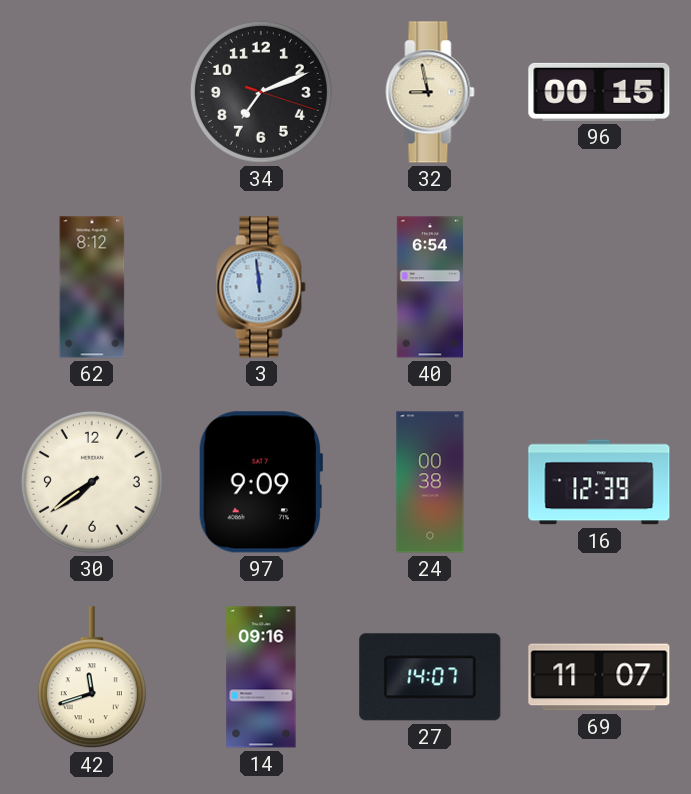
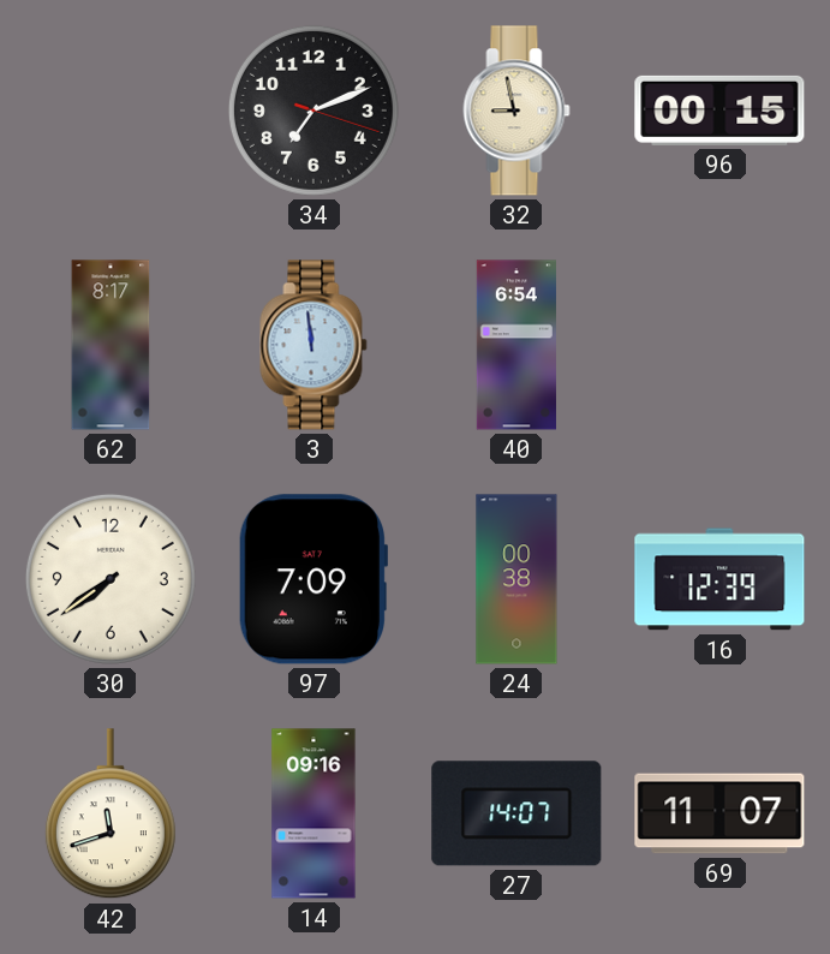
62: 8:12 -> 8:17
97: 9:09 -> 7:09
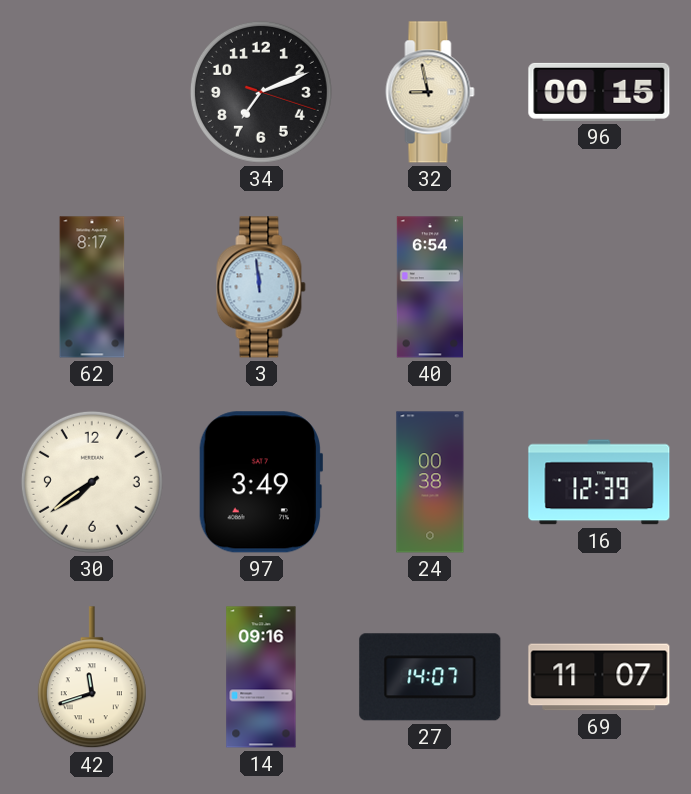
97: 7:09 -> 3:49
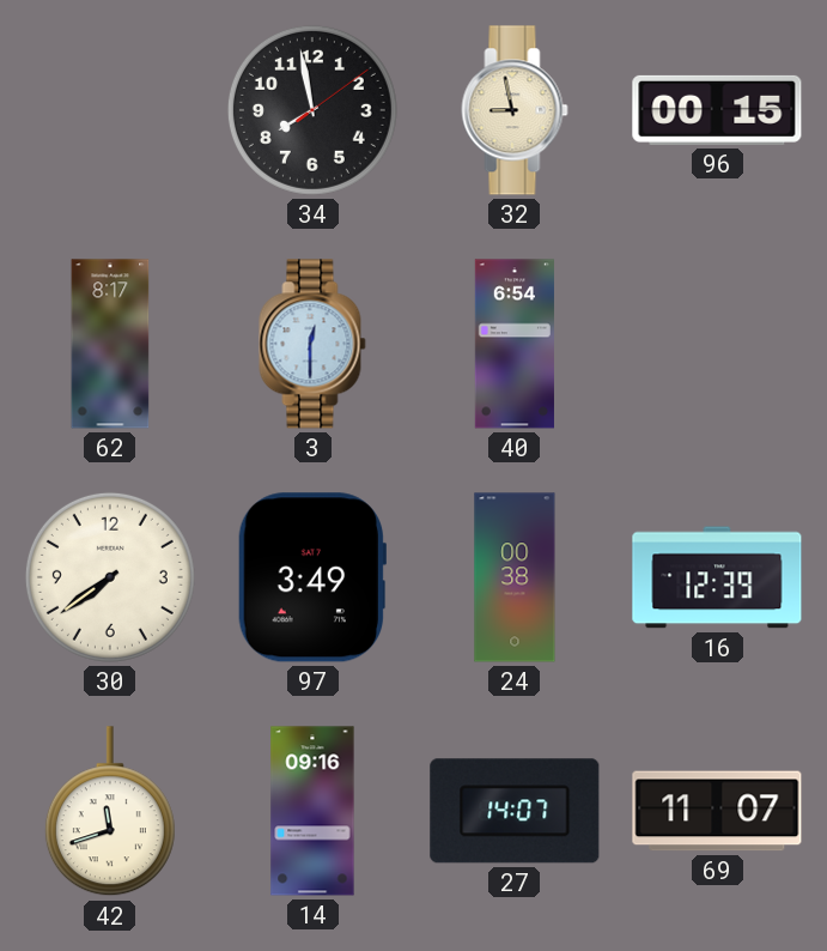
34: 7:11 -> 7:58
3: 11:59 -> 12:30
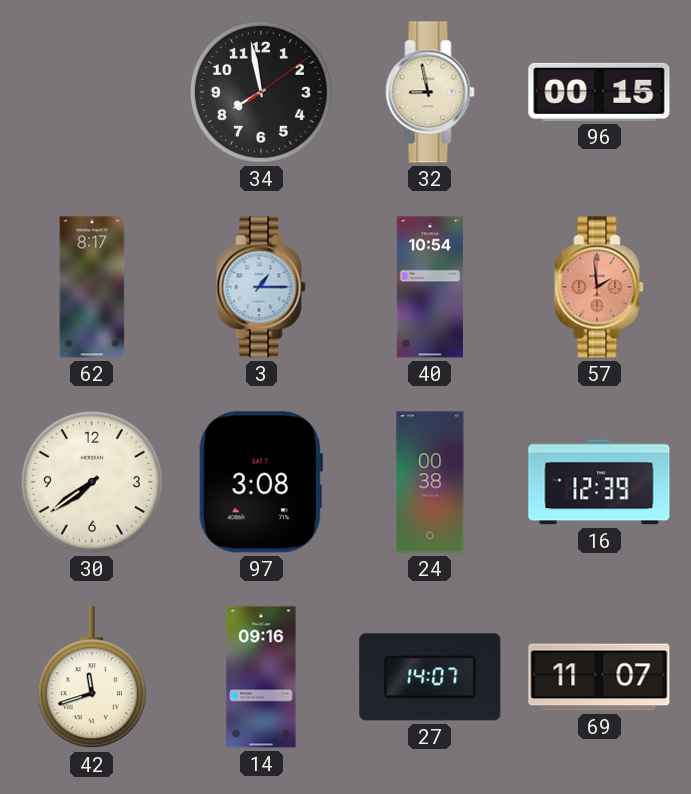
3: 12:30 -> 1:15
40: 6:54 -> 10:54
57: none -> 1:59
97: 3:49 -> 3:08
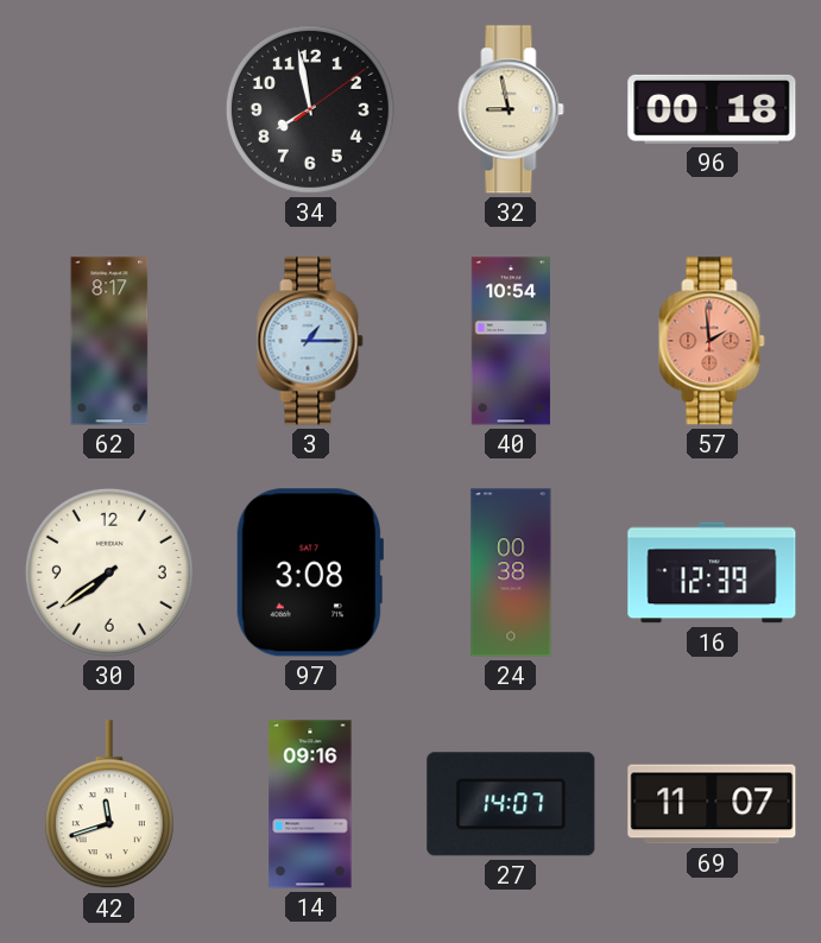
96: 00:15 -> 00:18
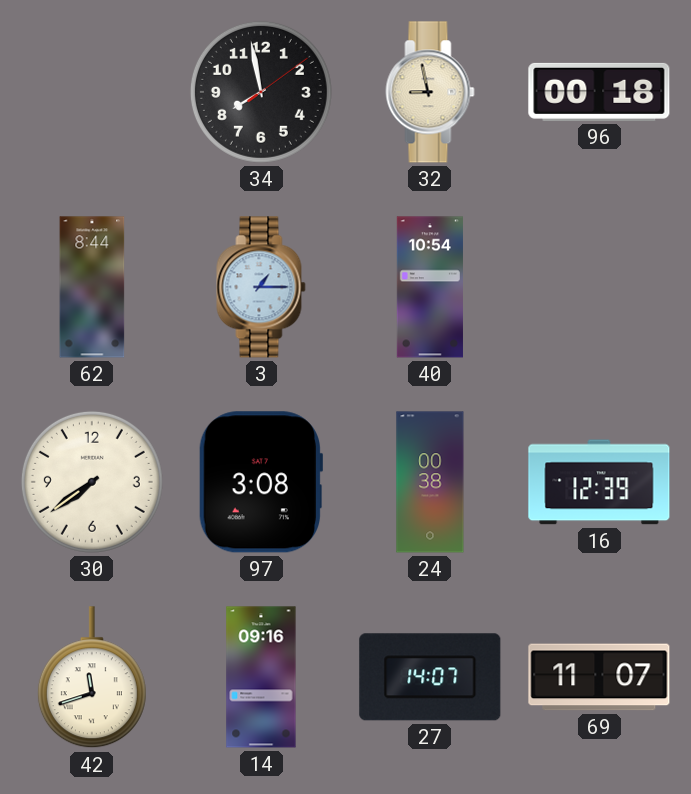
62: 8:17 -> 8:44
57: 1:59 -> none
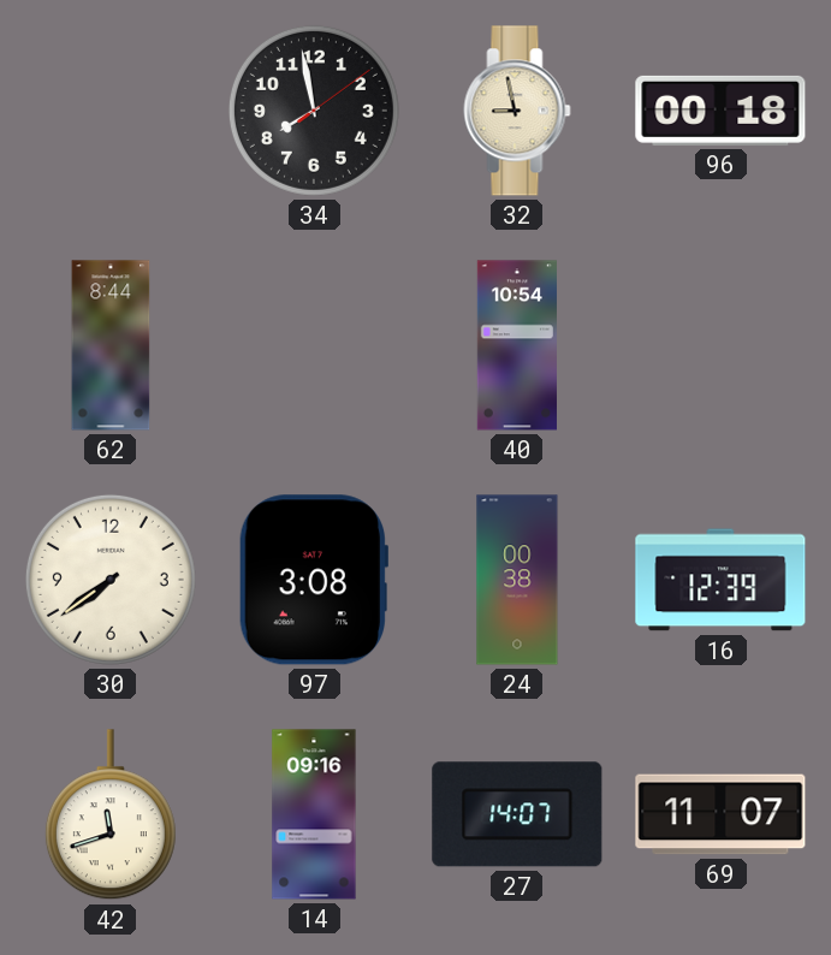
3: 1:15 -> none
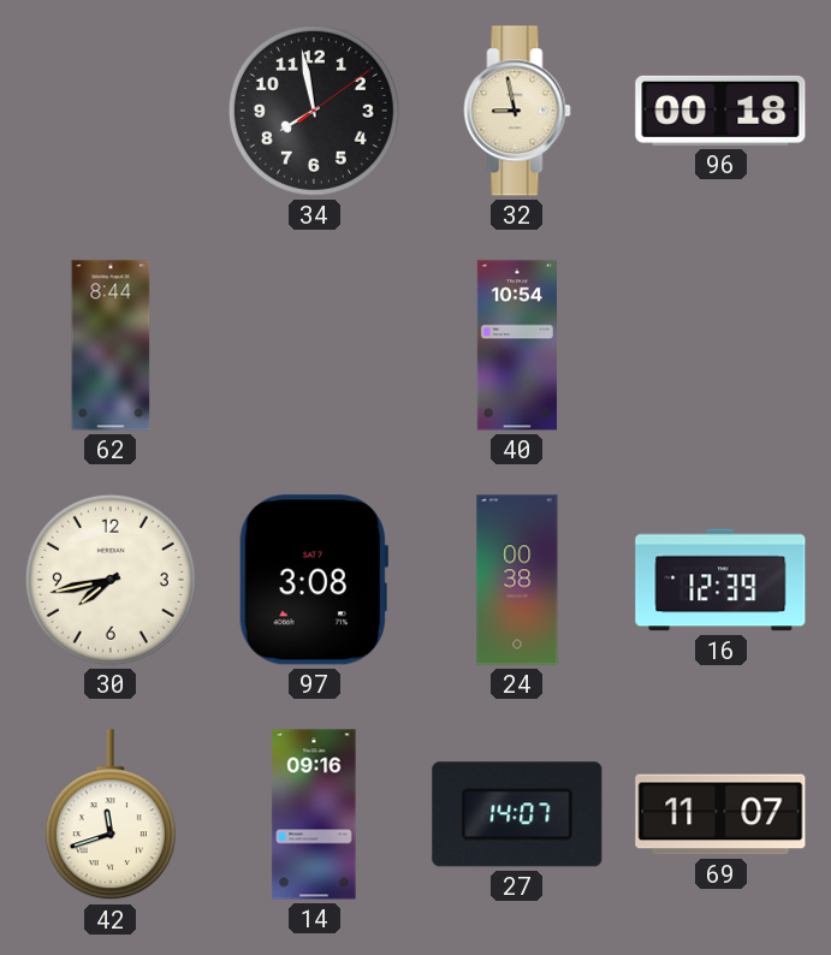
30: 7:39 -> 7:43
